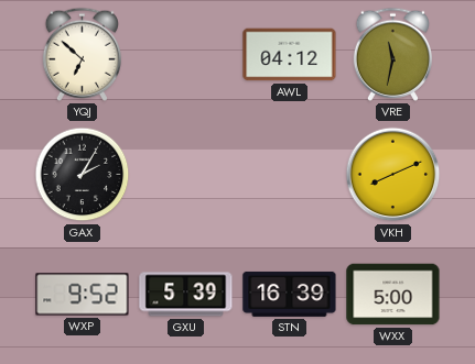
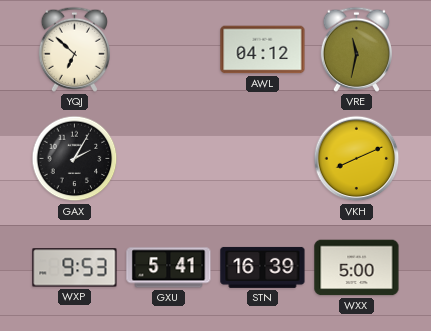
WXP: 9:52 -> 9:53
GXU: 5:39 -> 5:41
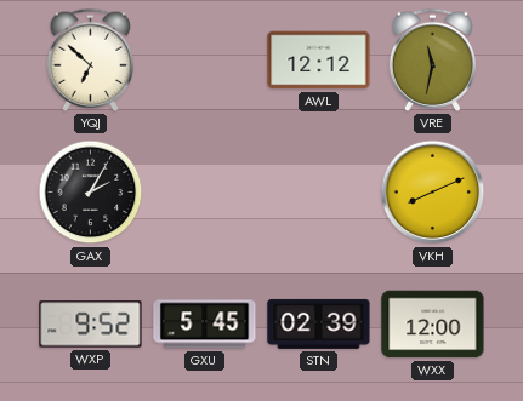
AWL: 04:12 -> 12:12
WXP: 9:53 -> 9:52
GXU: 5:41 -> 5:45
STN: 16:39 -> 02:39
WXX: 5:00 -> 12:00
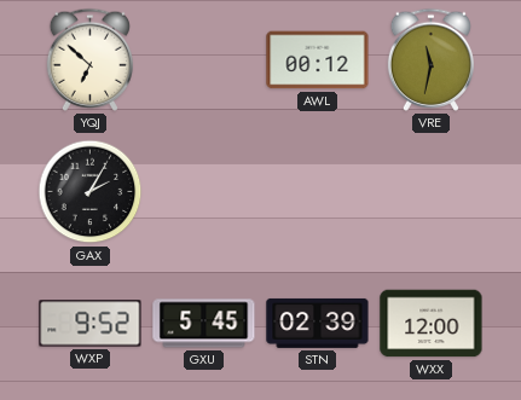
AWL: 12:12 -> 00:12
VKH: 8:11 -> none
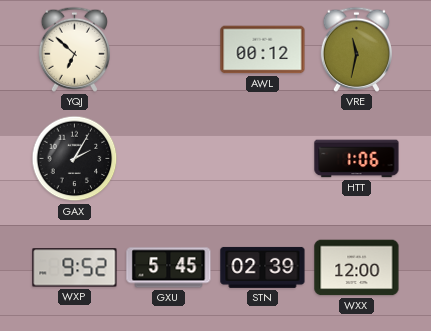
HTT: none -> 1:06
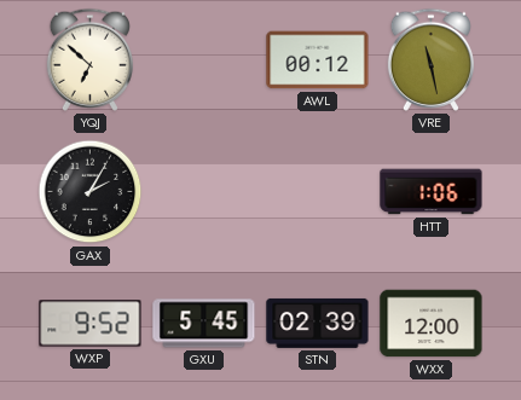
VRE: 11:32 -> 11:28
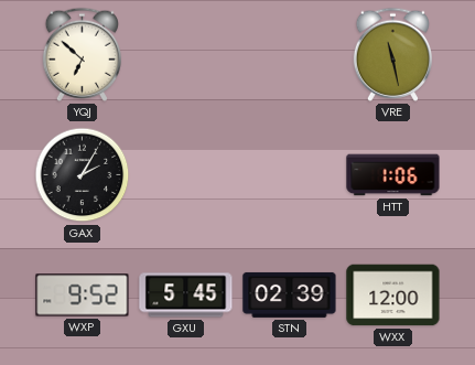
AWL: 00:12 -> none
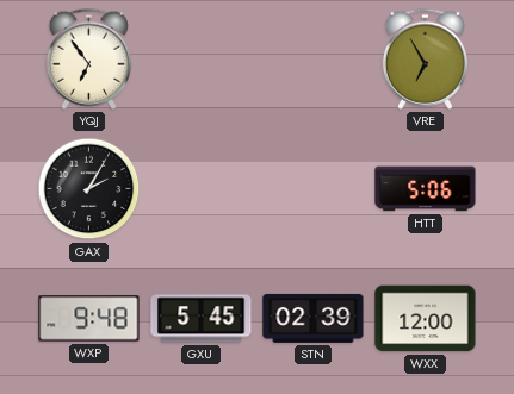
YQJ: 6:52 -> 6:54
VRE: 11:28 -> 6:55
HTT: 1:06 -> 5:06
WXP: 9:52 -> 9:48
